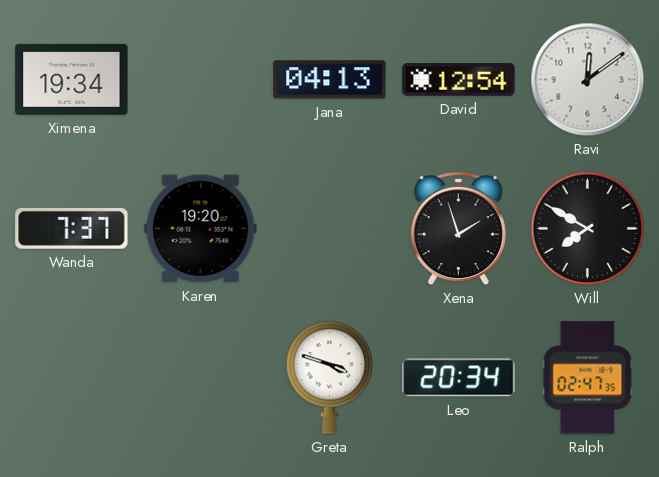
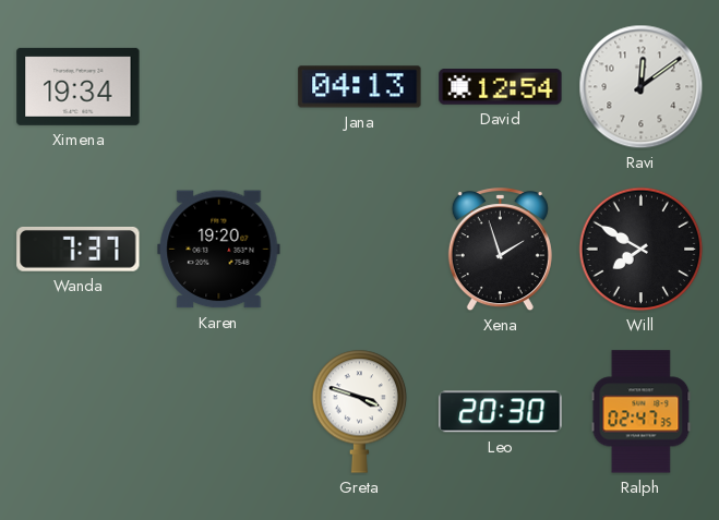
Leo: 20:34 -> 20:30
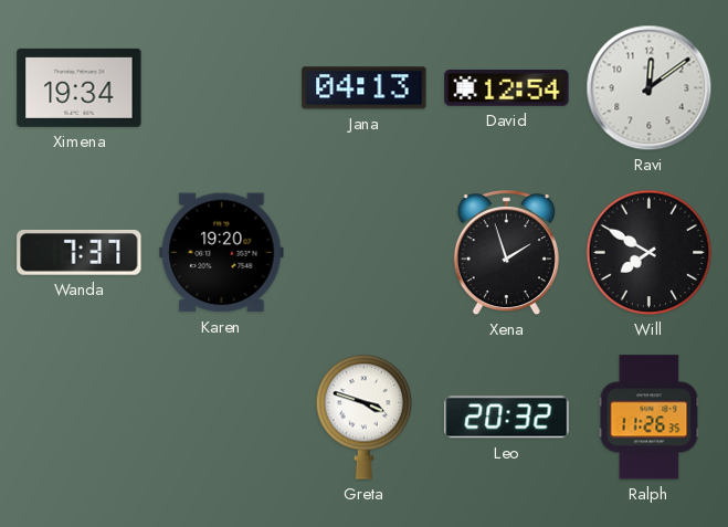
Leo: 20:30 -> 20:32
Ralph: 02:47 -> 11:26
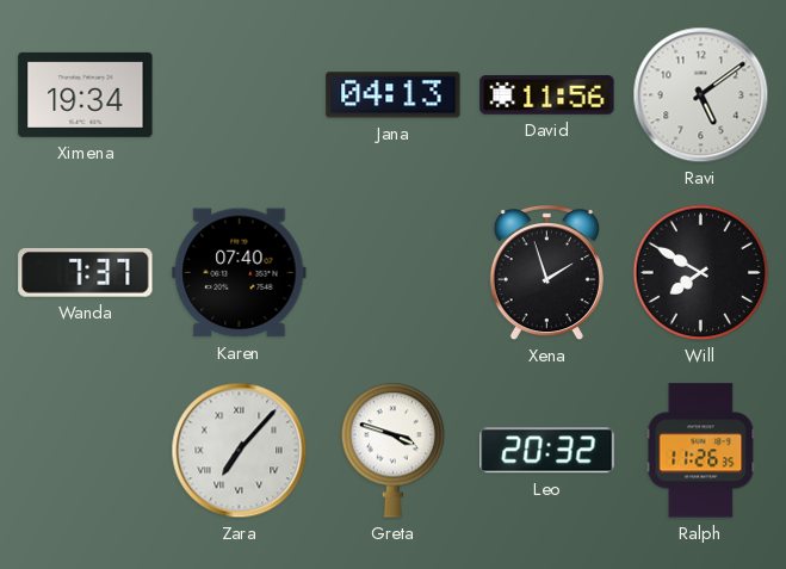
David: 12:54 -> 11:56
Ravi: 12:09 -> 5:09
Karen: 19:20 -> 07:40
Zara: none -> 7:07
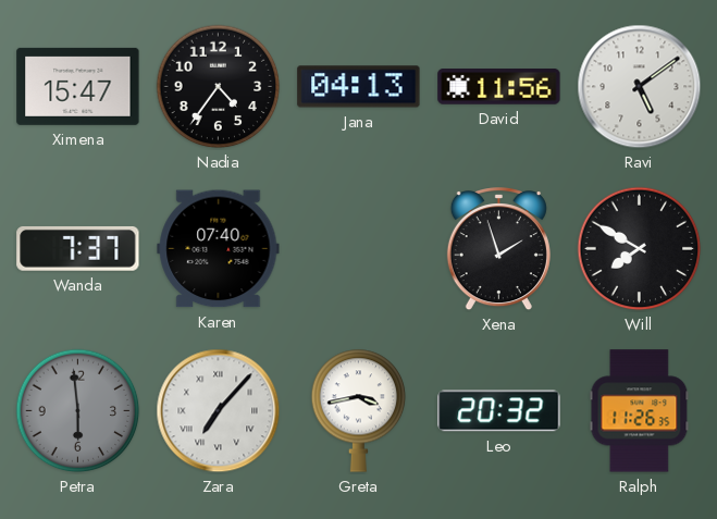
Ximena: 19:34 -> 15:47
Nadia: none -> 4:36
Petra: none -> 5:59
Greta: 3:48 -> 3:43
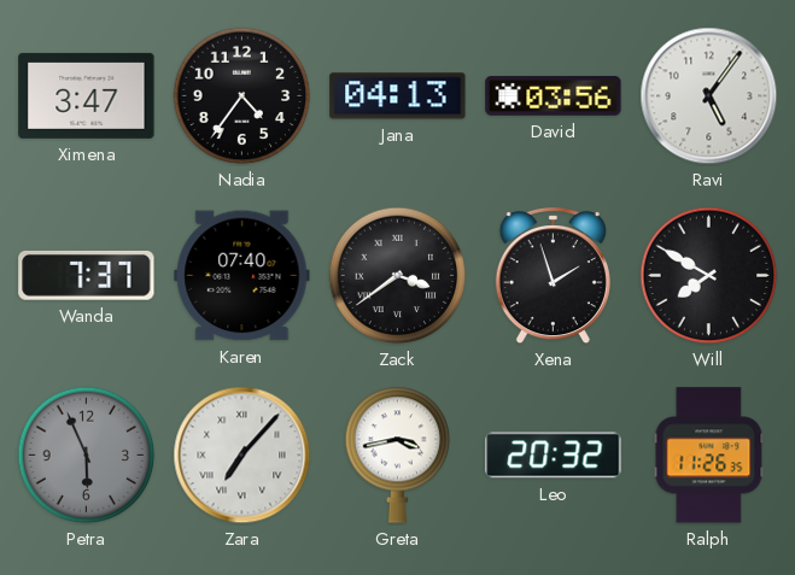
Ximena: 15:47 -> 3:47
David: 11:56 -> 03:56
Ravi: 5:09 -> 5:06
Zack: none -> 3:39
Petra: 5:59 -> 5:56
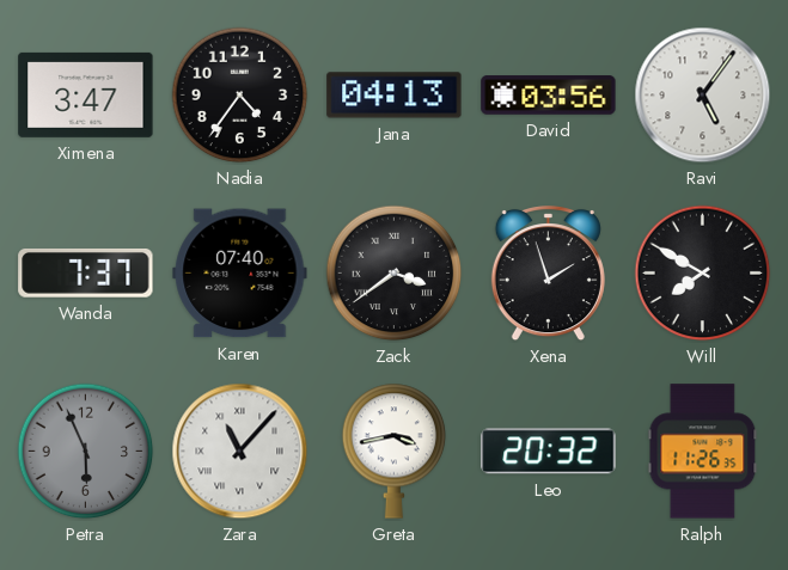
Zara: 7:07 -> 11:07
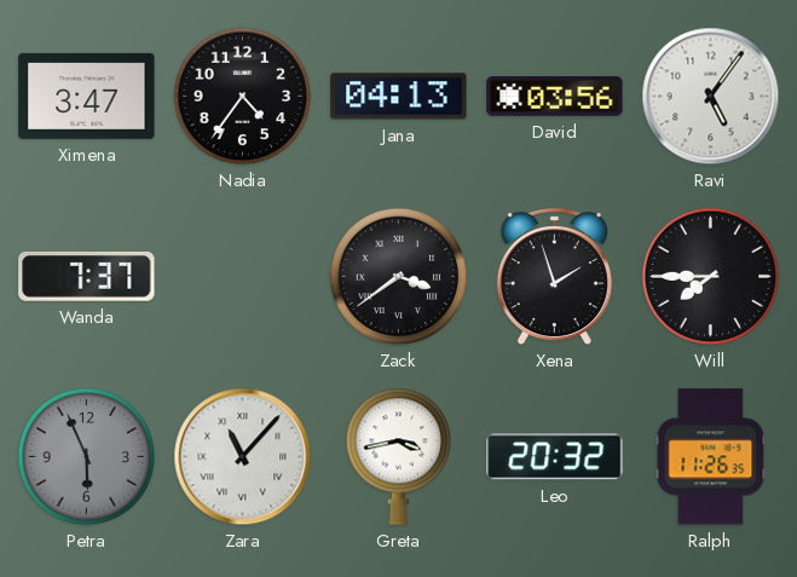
Karen: 07:40 -> none
Will: 7:50 -> 7:45
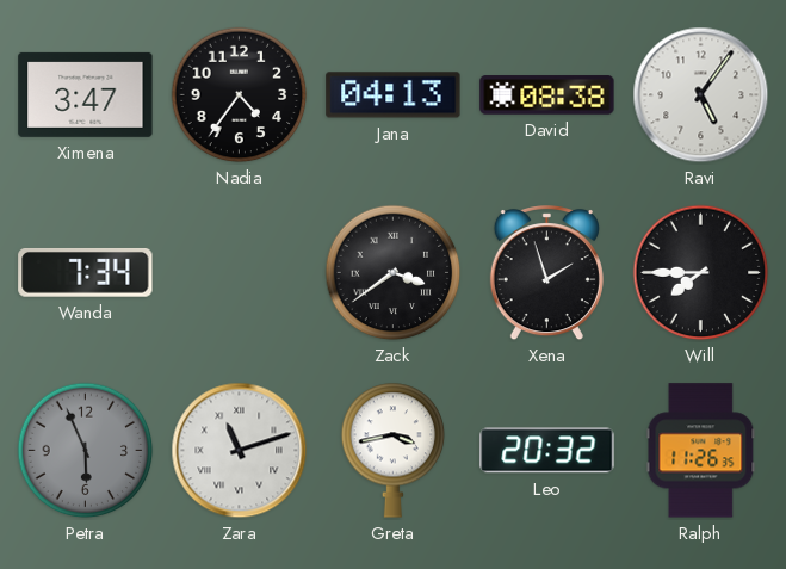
David: 03:56 -> 08:38
Wanda: 7:37 -> 7:34
Zara: 11:07 -> 11:12
